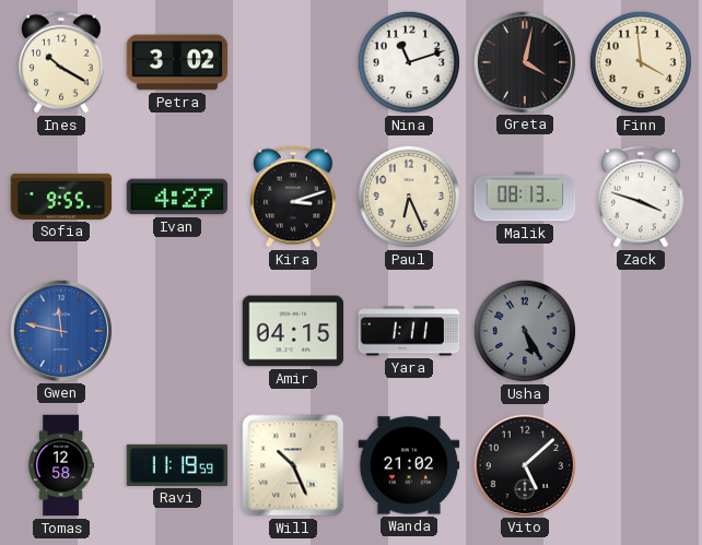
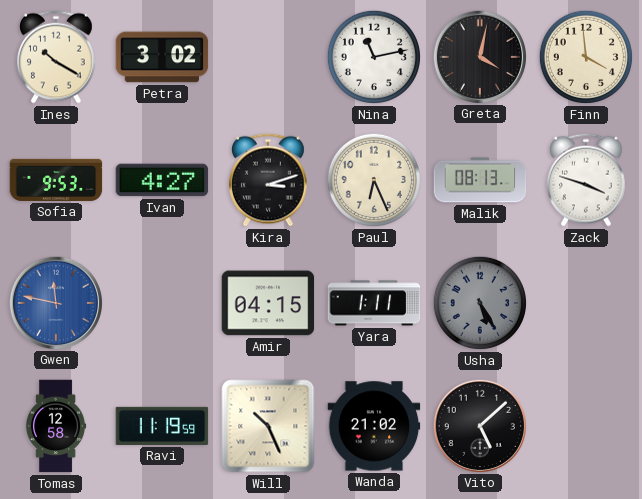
Nina: 11:12 -> 11:13
Sofia: 9:55 -> 9:53
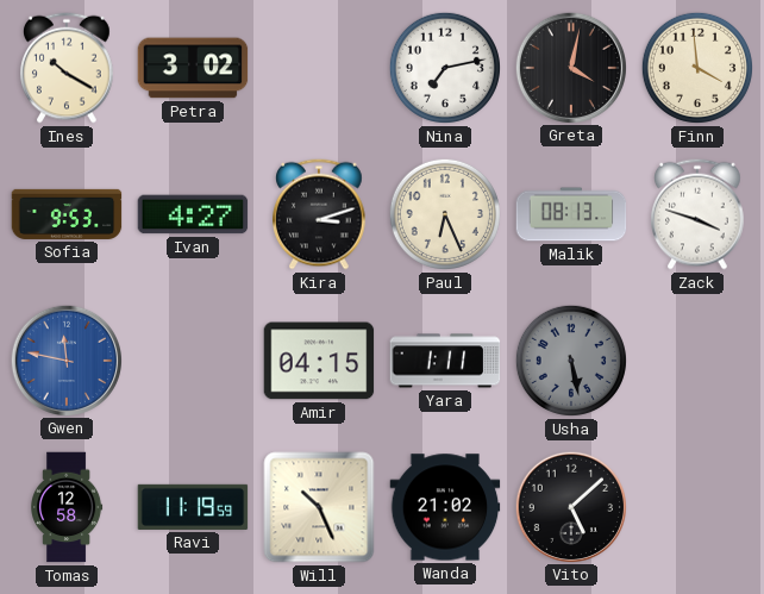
Nina: 11:13 -> 7:13
Usha: 5:25 -> 5:28
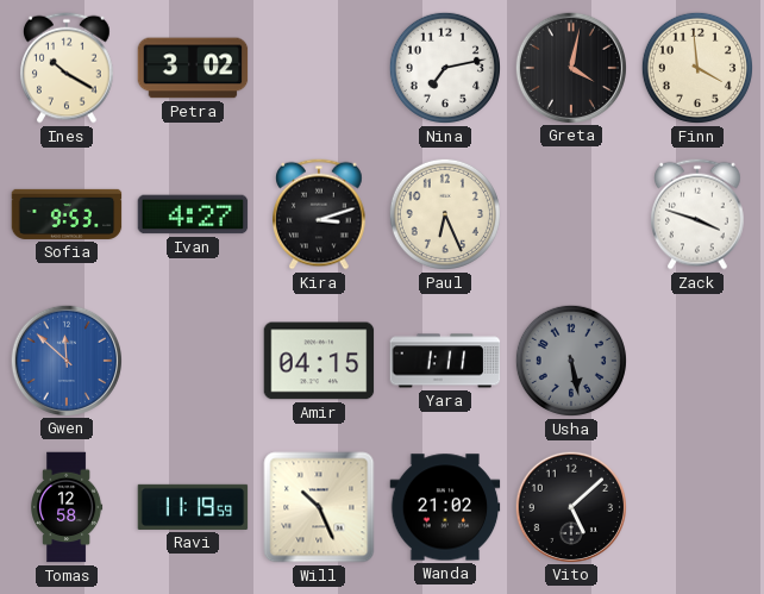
Malik: 08:13 -> none
Gwen: 11:47 -> 11:52
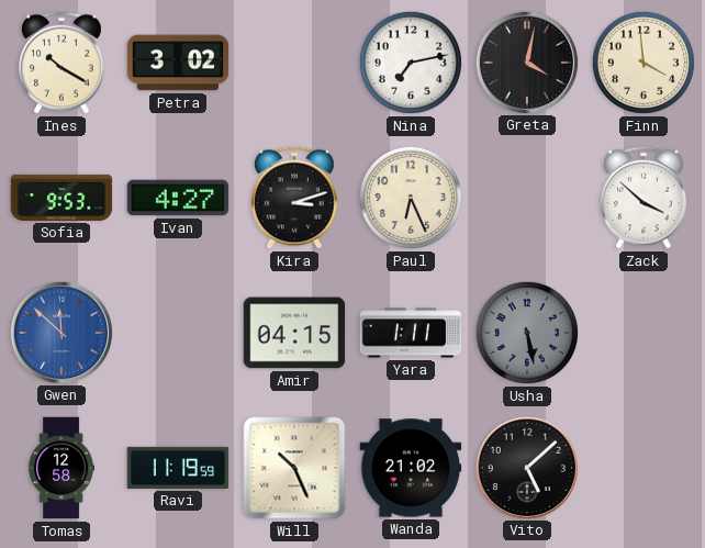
Zack: 3:48 -> 3:52
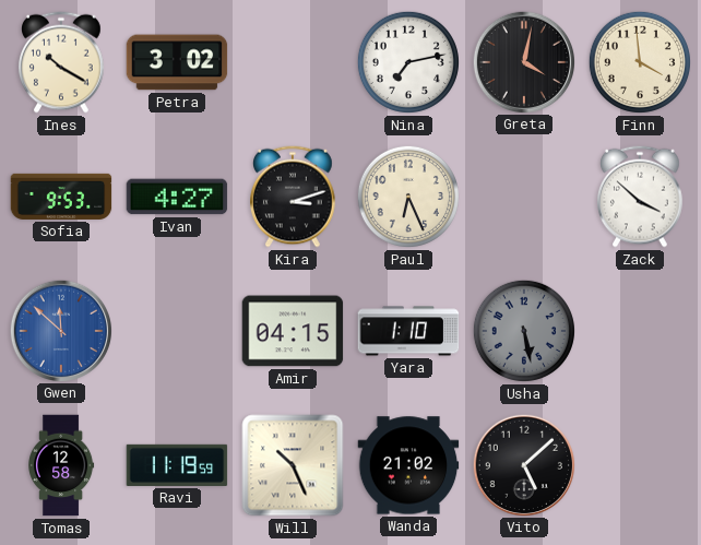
Yara: 1:11 -> 1:10
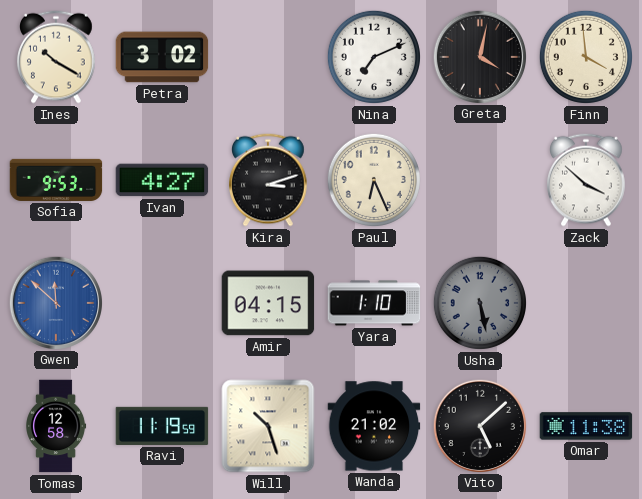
Nina: 7:13 -> 7:11
Will: 10:26 -> 10:27
Omar: none -> 11:38
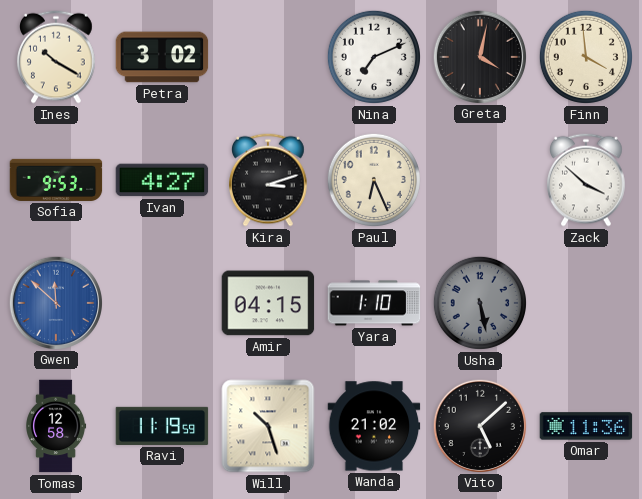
Omar: 11:38 -> 11:36
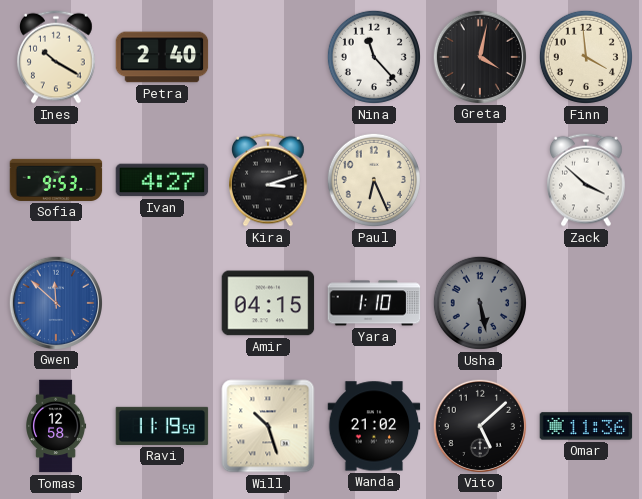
Petra: 3:02 -> 2:40
Nina: 7:11 -> 11:23
